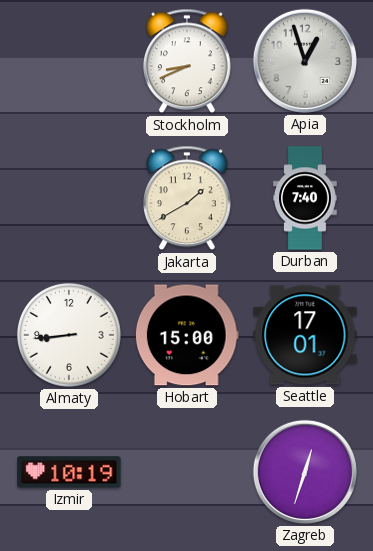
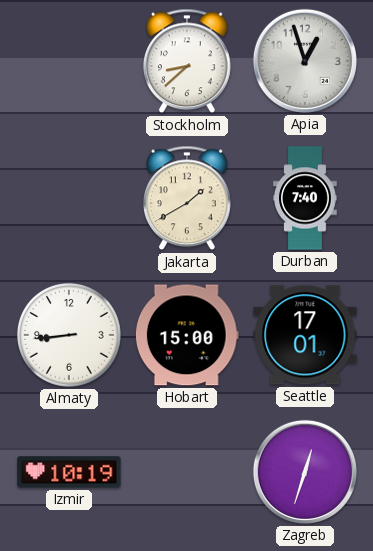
Stockholm: 8:41 -> 8:38
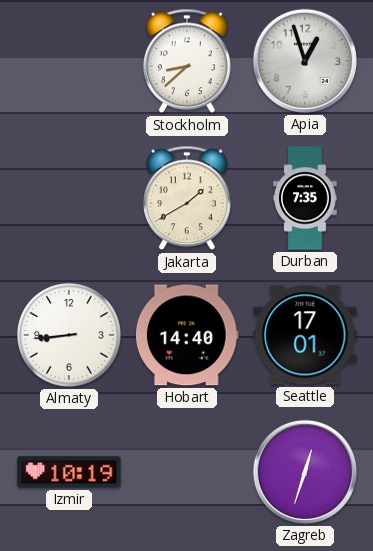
Durban: 7:40 -> 7:35
Hobart: 15:00 -> 14:40
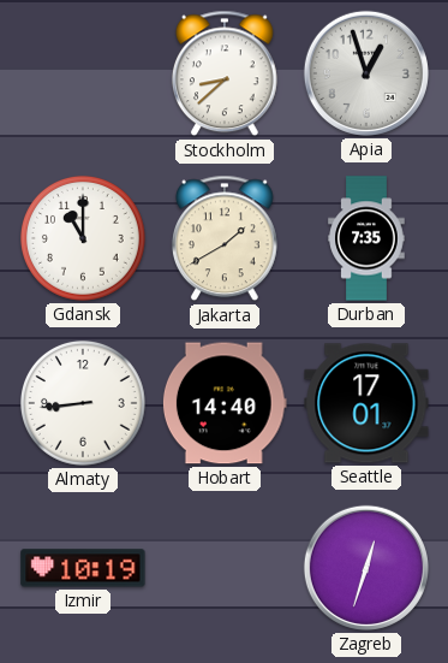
Gdansk: none -> 11:00
